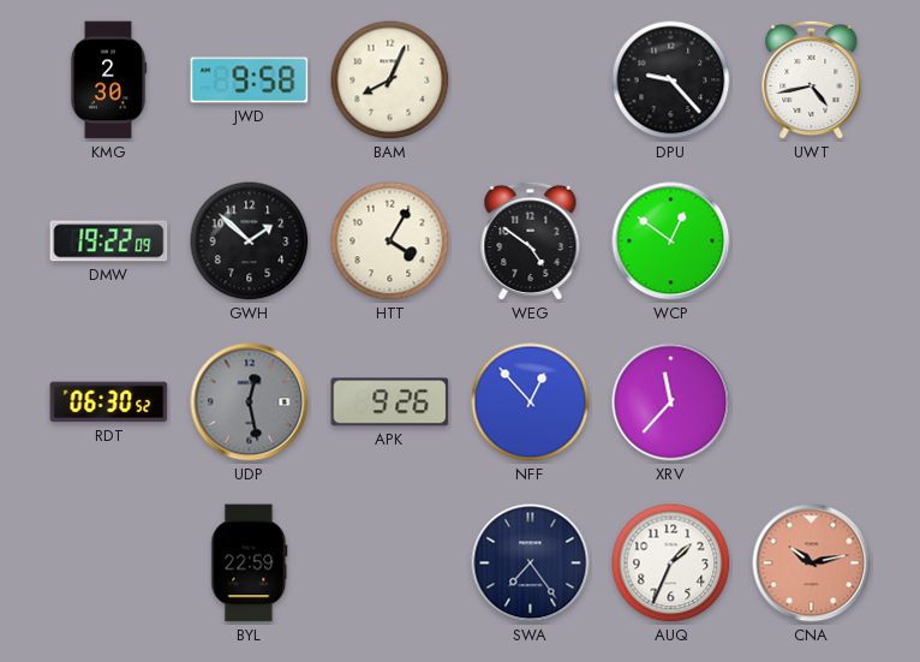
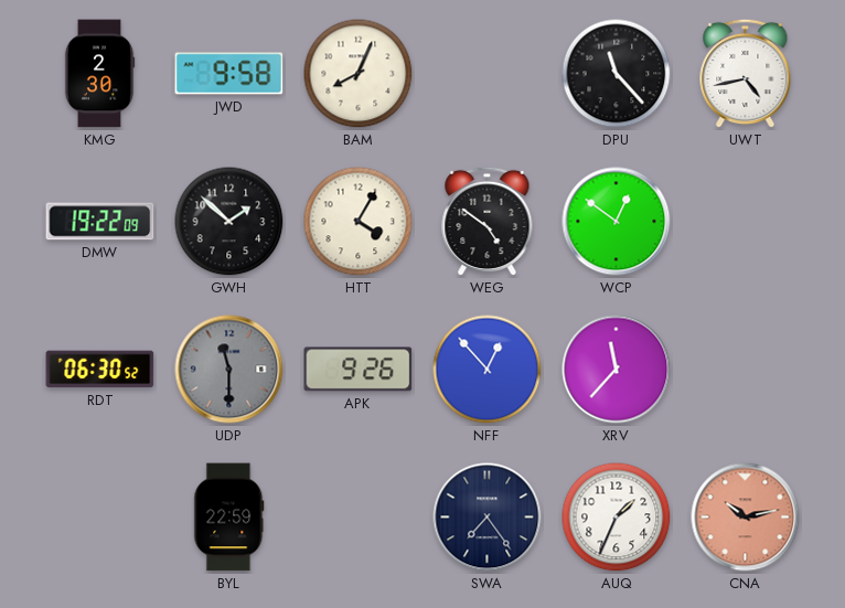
DPU: 9:23 -> 11:23
UDP: 12:28 -> 11:30
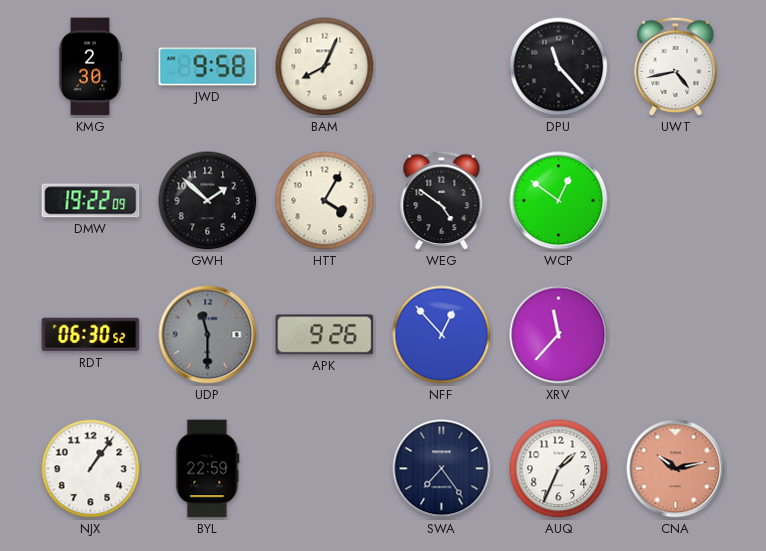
NJX: none -> 1:06
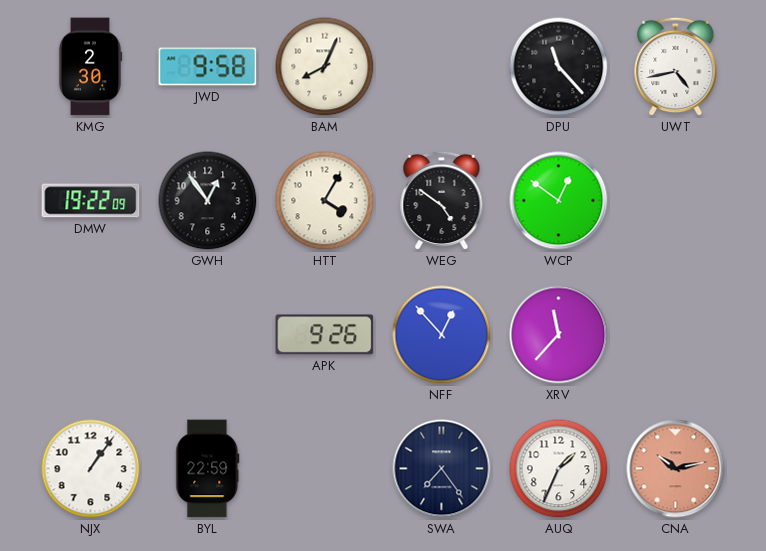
GWH: 1:52 -> 12:54
RDT: 06:30 -> none
UDP: 11:30 -> none
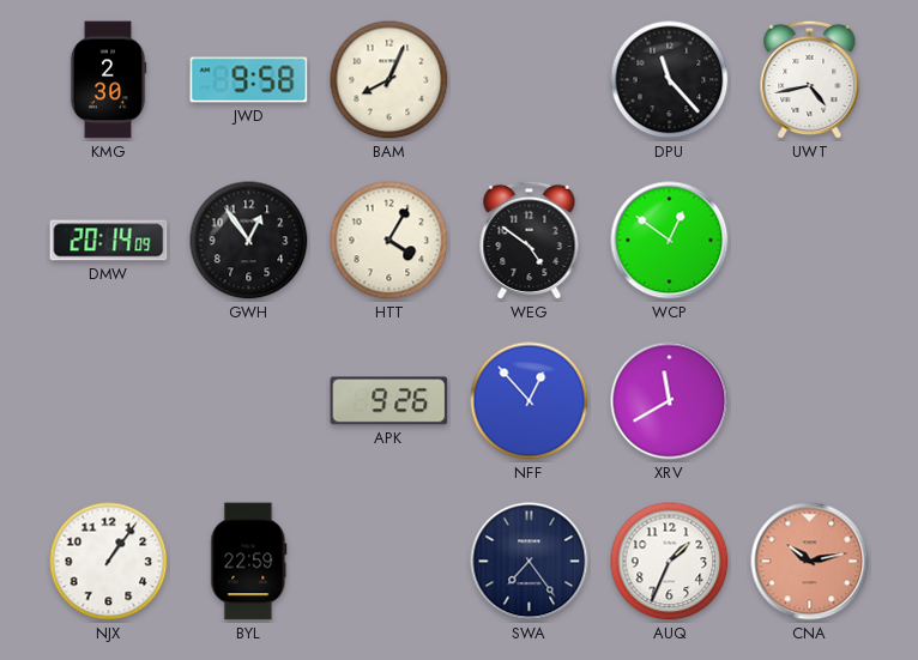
DMW: 19:22 -> 20:14
XRV: 11:37 -> 11:40
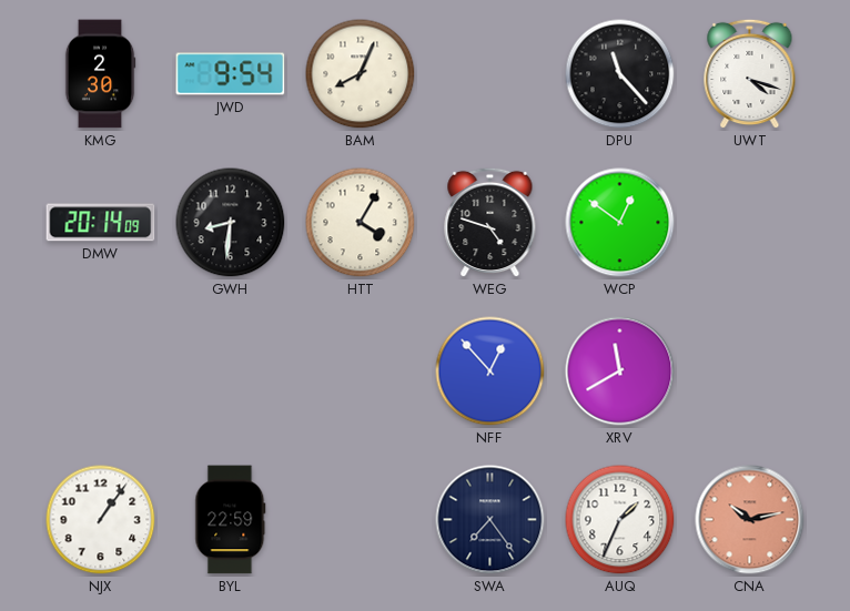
JWD: 9:58 -> 9:54
UWT: 4:43 -> 4:18
GWH: 12:54 -> 8:31
WEG: 4:51 -> 4:48
APK: 9:26 -> none
